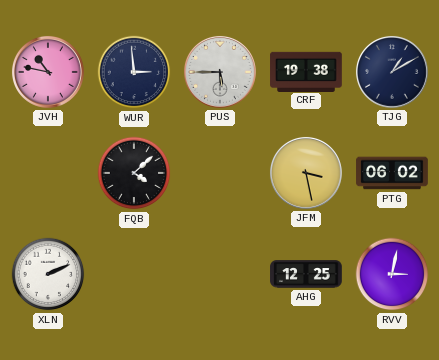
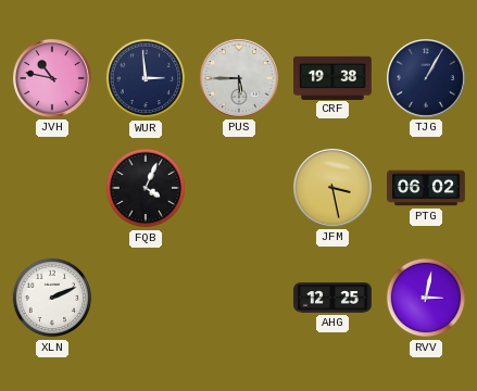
TJG: 1:10 -> 1:05
FQB: 4:08 -> 4:04
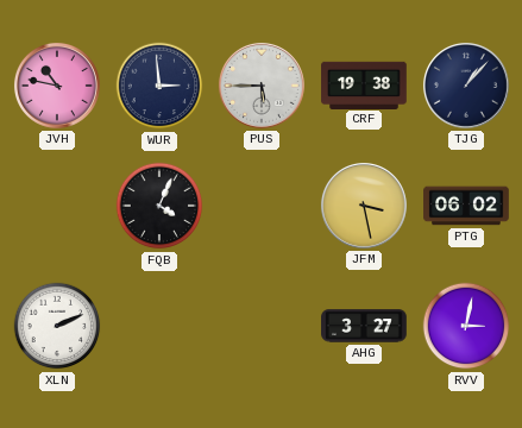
TJG: 1:05 -> 1:07
AHG: 12:25 -> 3:27
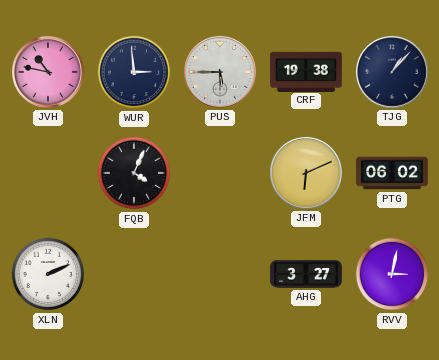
JFM: 3:28 -> 6:11
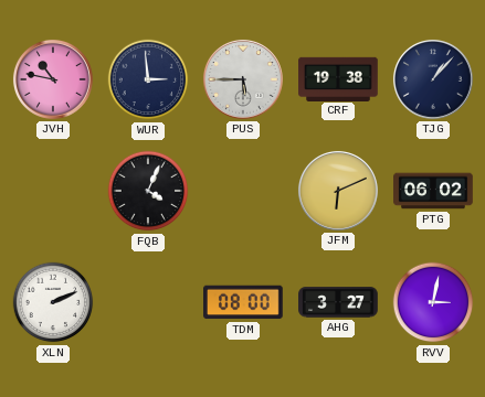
TDM: none -> 08:00
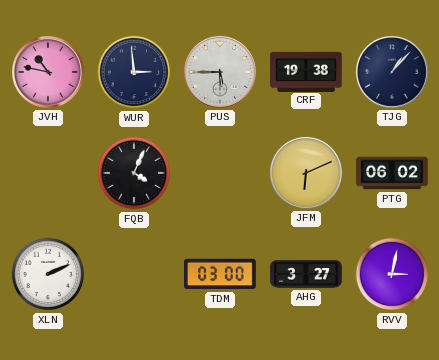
TDM: 08:00 -> 03:00
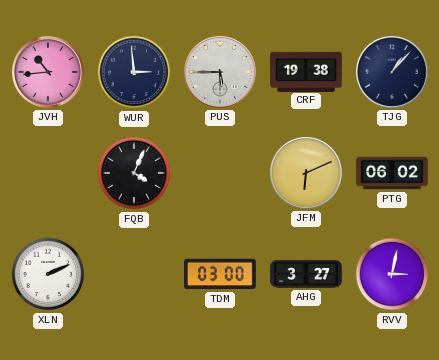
JVH: 10:47 -> 10:44
